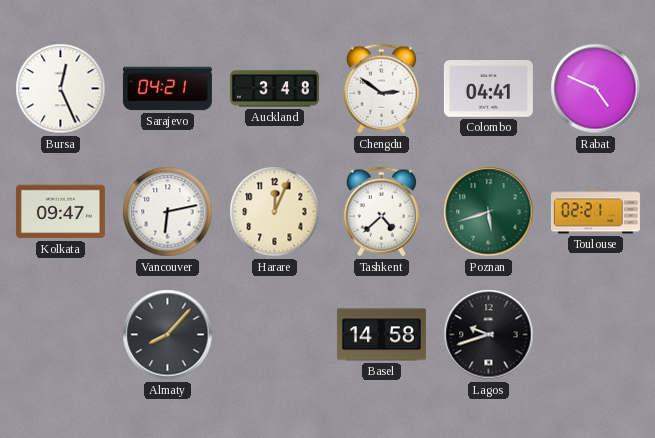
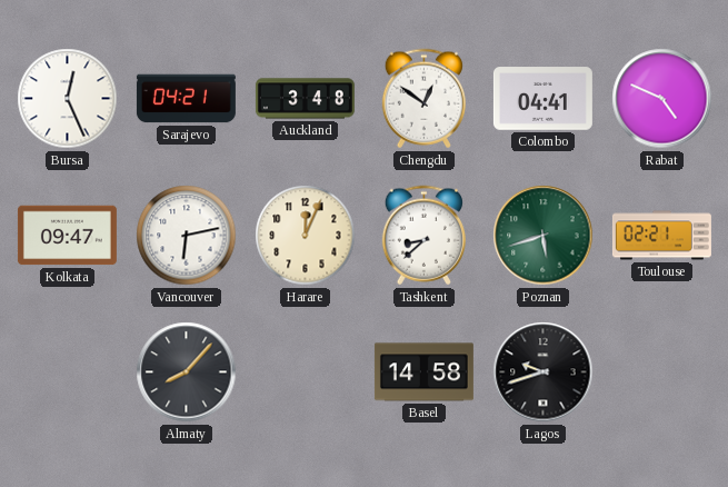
Chengdu: 2:51 -> 12:51
Tashkent: 4:38 -> 8:38
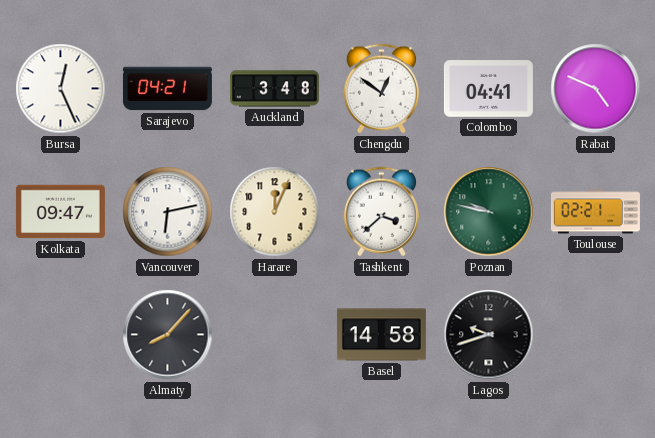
Tashkent: 8:38 -> 3:38
Poznan: 5:42 -> 9:47
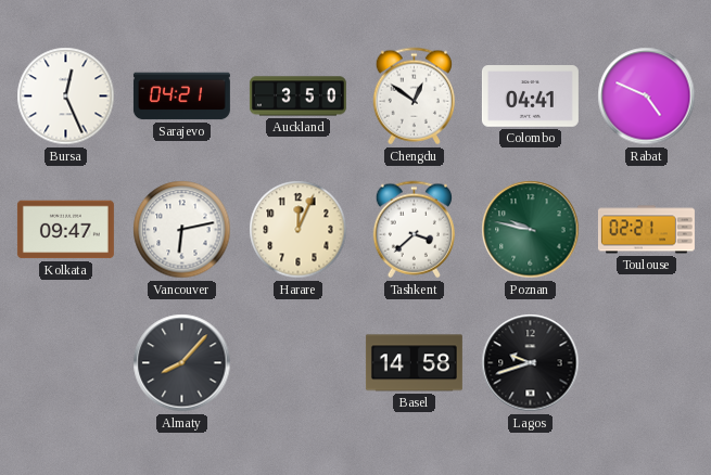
Auckland: 3:48 -> 3:50
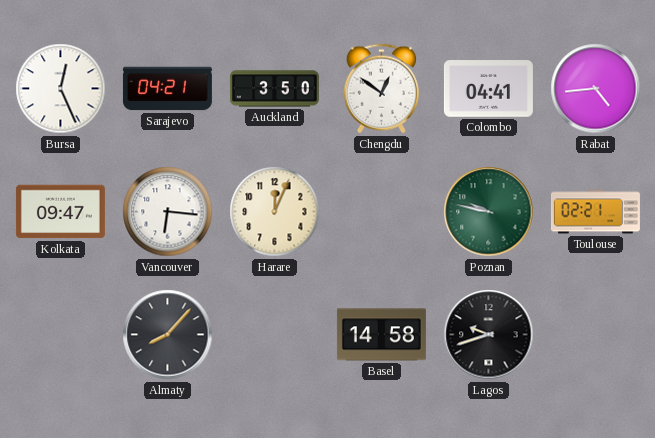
Rabat: 4:49 -> 4:44
Vancouver: 6:13 -> 6:16
Tashkent: 3:38 -> none
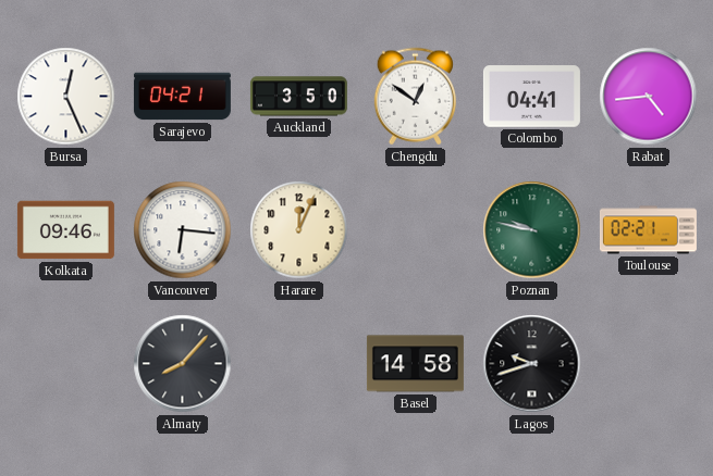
Kolkata: 09:47 -> 09:46
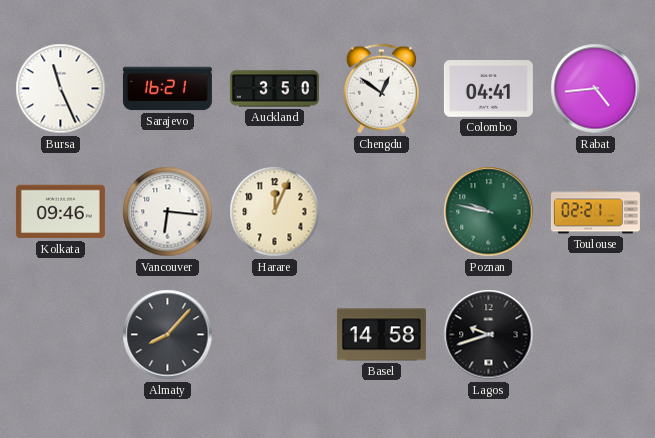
Bursa: 12:26 -> 11:26
Sarajevo: 04:21 -> 16:21
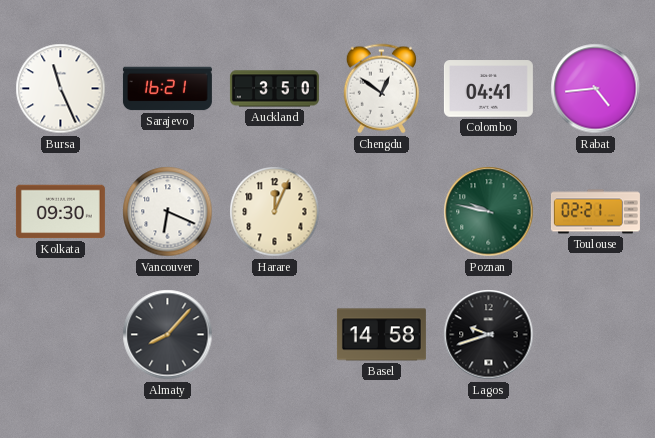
Kolkata: 09:46 -> 09:30
Vancouver: 6:16 -> 6:19
